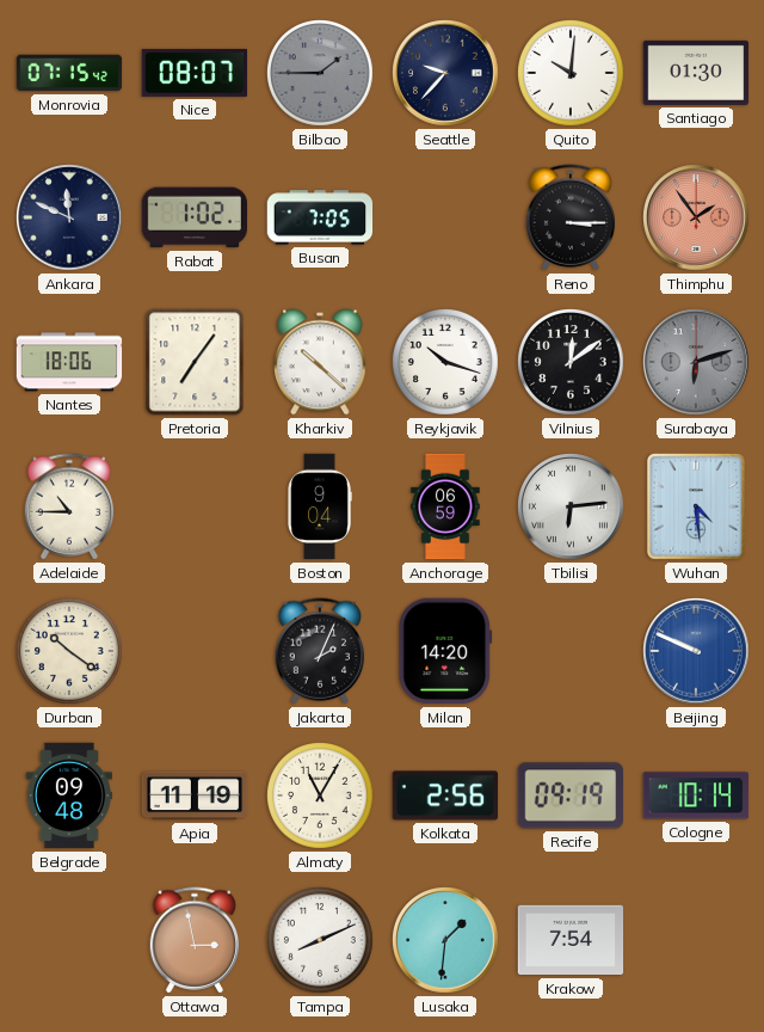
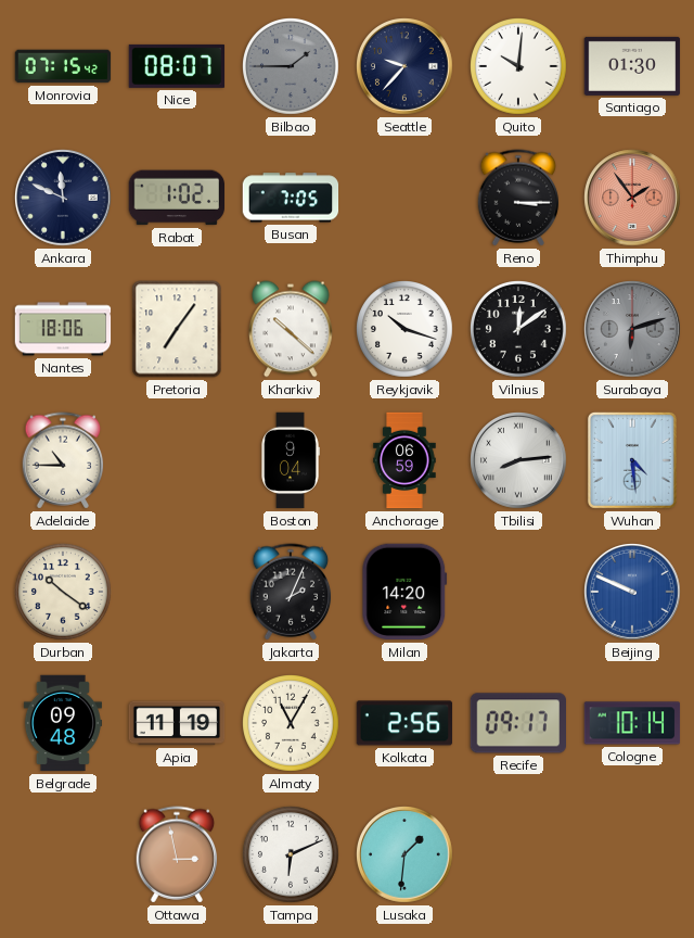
Tbilisi: 6:14 -> 8:14
Recife: 09:19 -> 09:17
Tampa: 8:11 -> 6:11
Krakow: 7:54 -> none
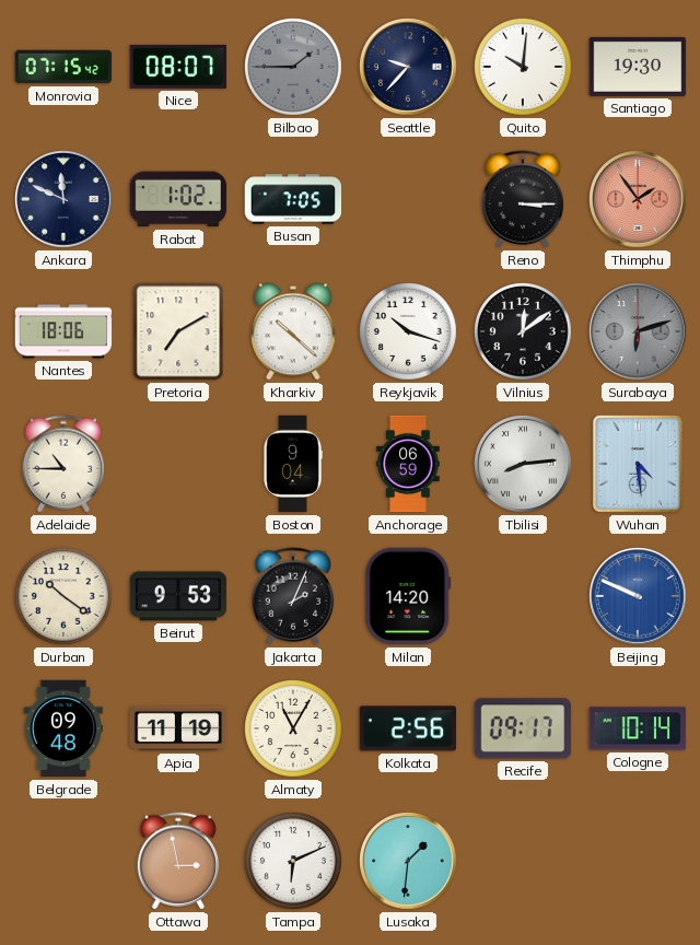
Santiago: 01:30 -> 19:30
Pretoria: 7:06 -> 7:10
Beirut: none -> 9:53
